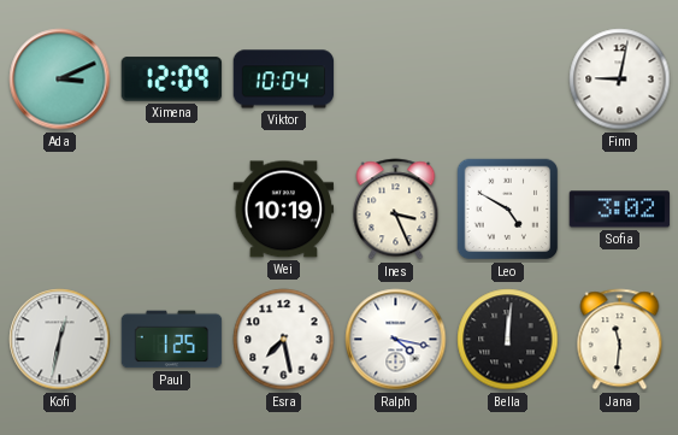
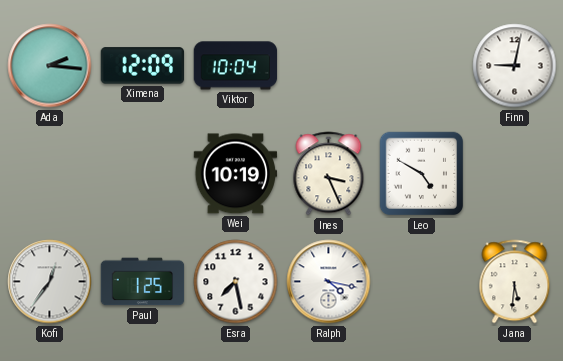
Ada: 3:11 -> 2:16
Sofia: 3:02 -> none
Kofi: 12:32 -> 12:36
Bella: 12:01 -> none
Jana: 11:31 -> 5:31
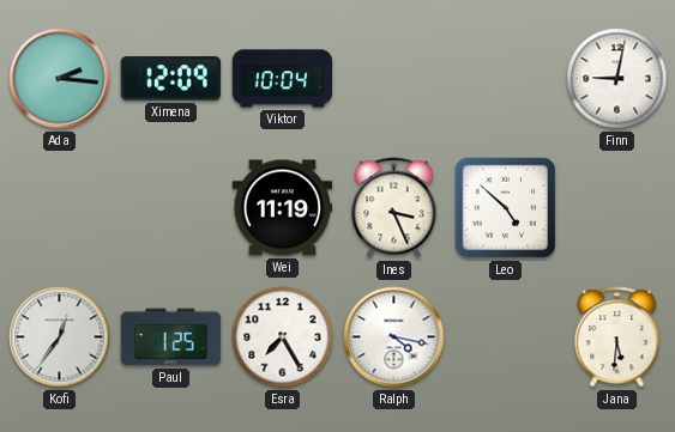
Wei: 10:19 -> 11:19
Leo: 4:50 -> 4:52
Esra: 7:28 -> 7:25
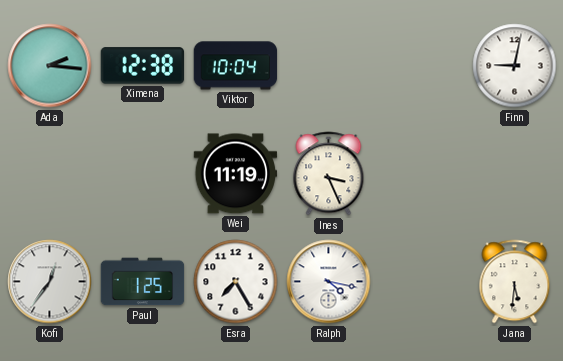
Ximena: 12:09 -> 12:38
Leo: 4:52 -> none
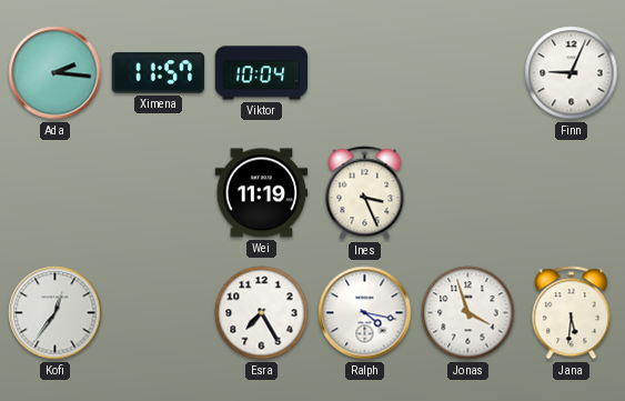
Ximena: 12:38 -> 11:57
Finn: 9:02 -> 9:04
Paul: 1:25 -> none
Jonas: none -> 3:57
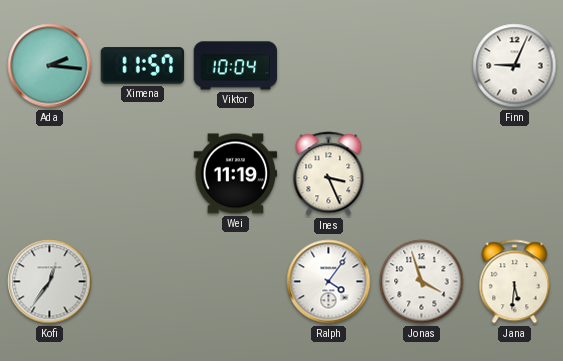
Esra: 7:25 -> none
Ralph: 4:17 -> 4:06
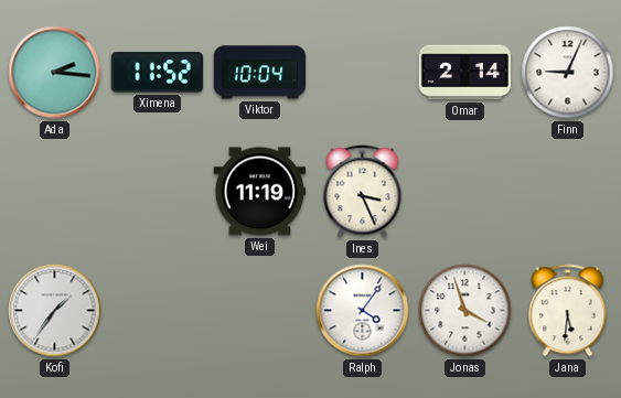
Ximena: 11:57 -> 11:52
Omar: none -> 2:14
Kofi: 12:36 -> 1:36
